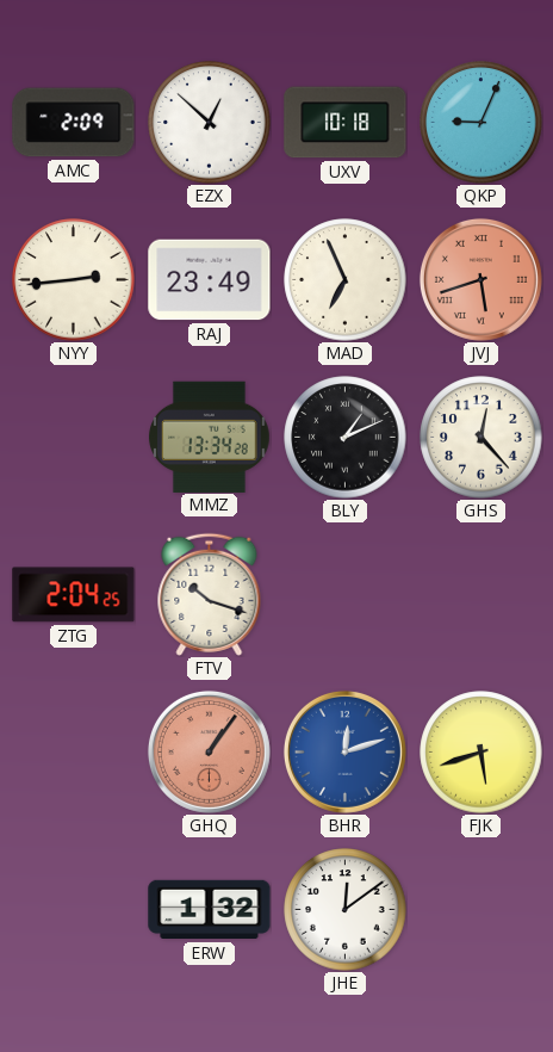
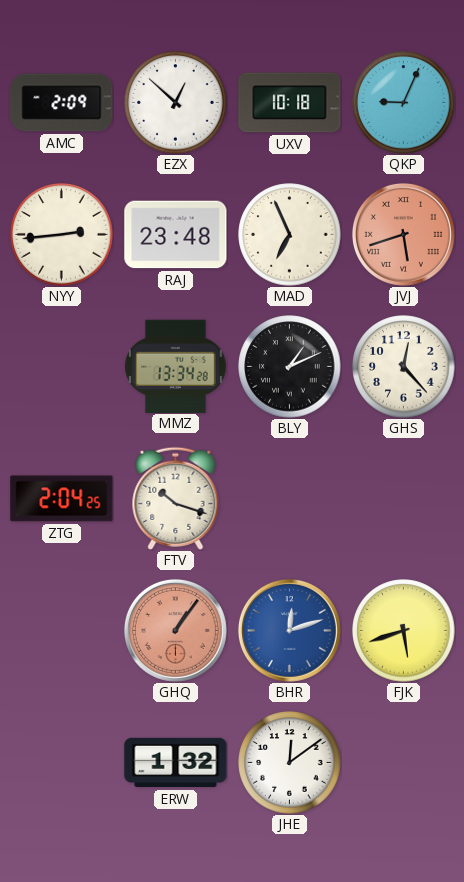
RAJ: 23:49 -> 23:48
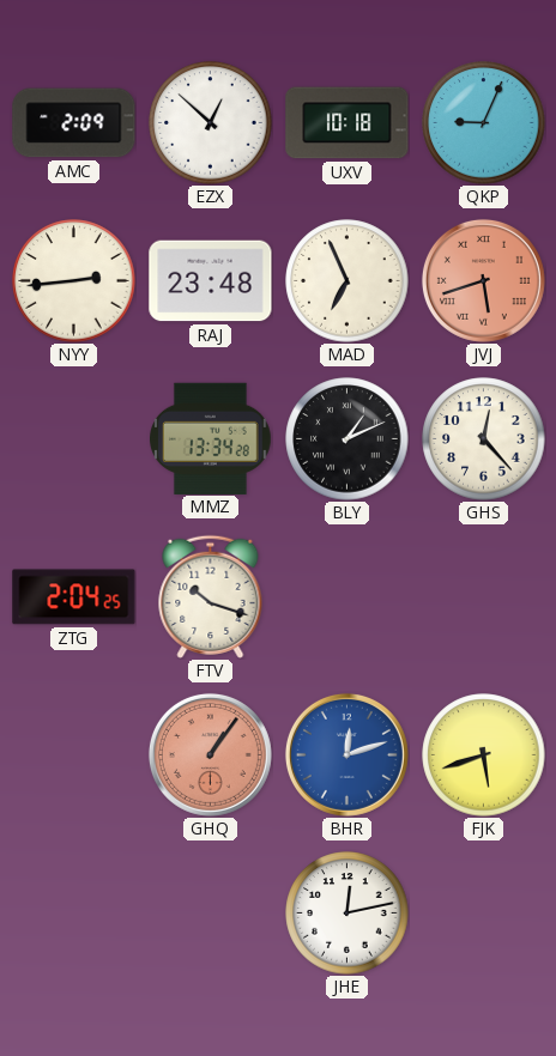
ERW: 1:32 -> none
JHE: 12:09 -> 12:13
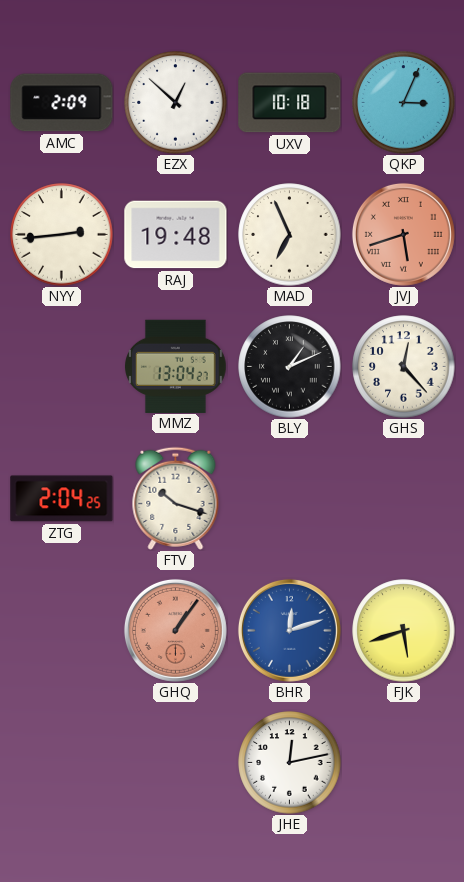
QKP: 9:04 -> 3:04
RAJ: 23:48 -> 19:48
MMZ: 13:34 -> 13:04
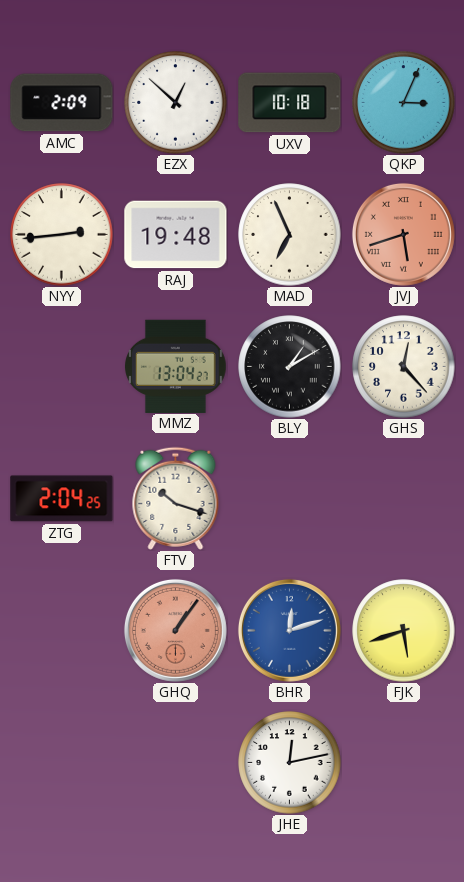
BLY: 1:11 -> 1:10
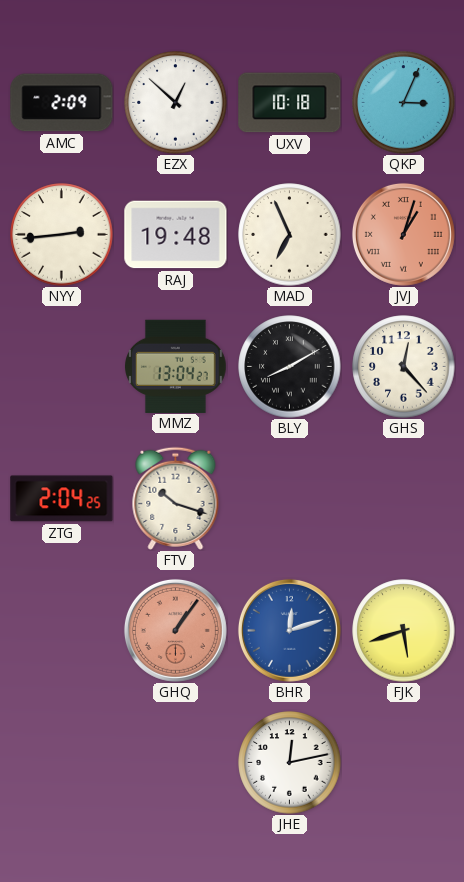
JVJ: 5:42 -> 1:03
BLY: 1:10 -> 8:10
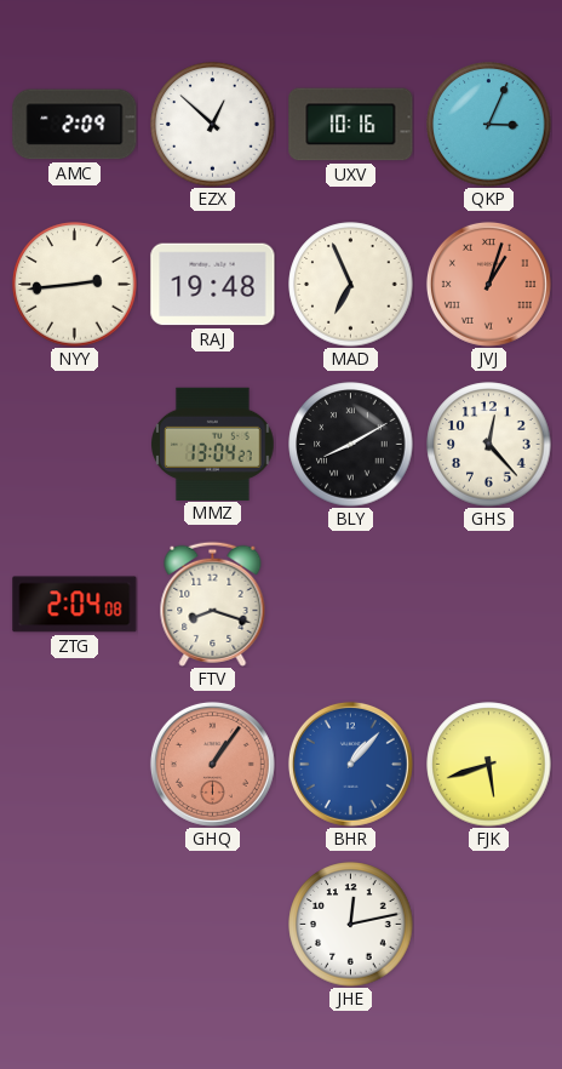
UXV: 10:18 -> 10:16
ZTG: 2:04:25 -> 2:04:08
FTV: 10:18 -> 8:18
BHR: 12:12 -> 1:07
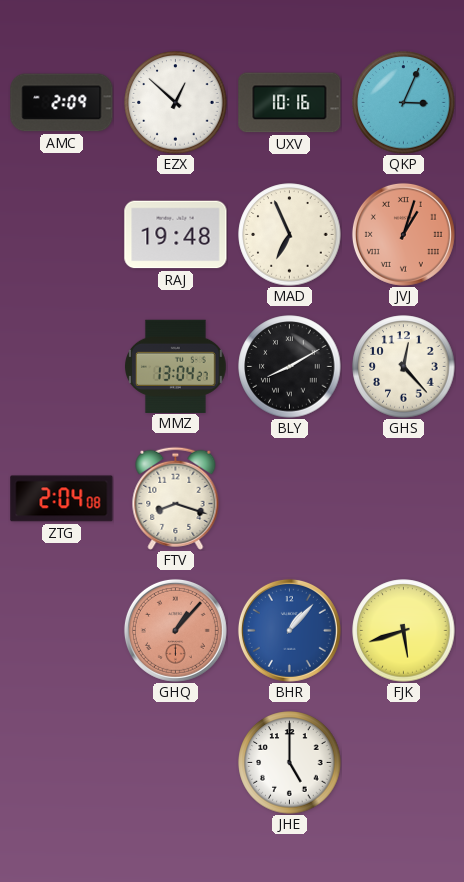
NYY: 2:44 -> none
GHQ: 1:06 -> 1:07
JHE: 12:13 -> 5:00
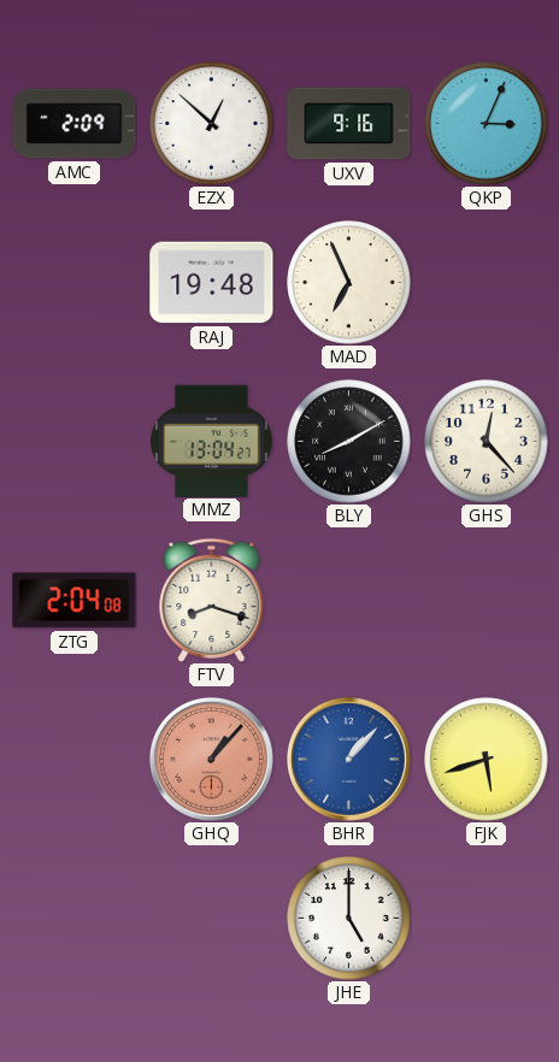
UXV: 10:16 -> 9:16
JVJ: 1:03 -> none
